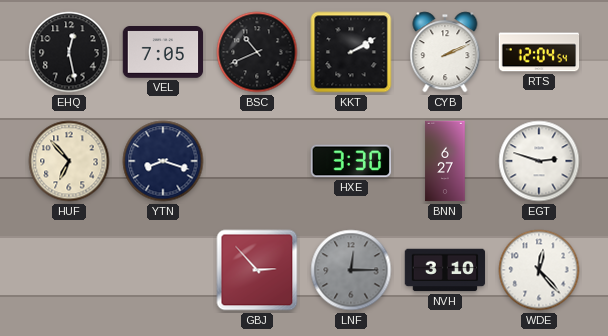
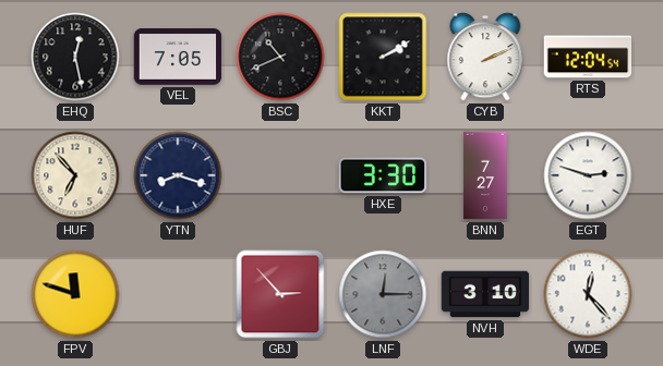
BNN: 6:27 -> 7:27
FPV: none -> 11:48
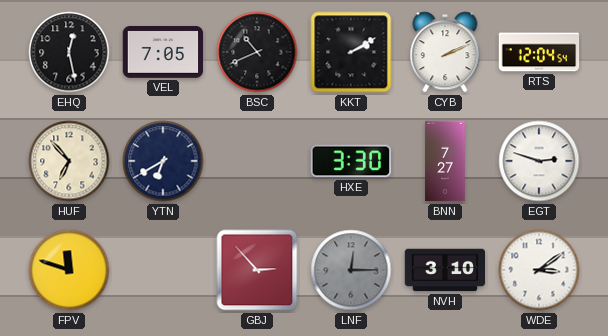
YTN: 8:18 -> 6:40
WDE: 12:23 -> 3:09
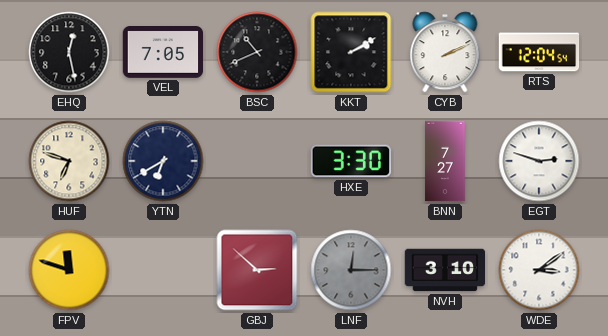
HUF: 6:53 -> 6:48
GBJ: 2:53 -> 2:52
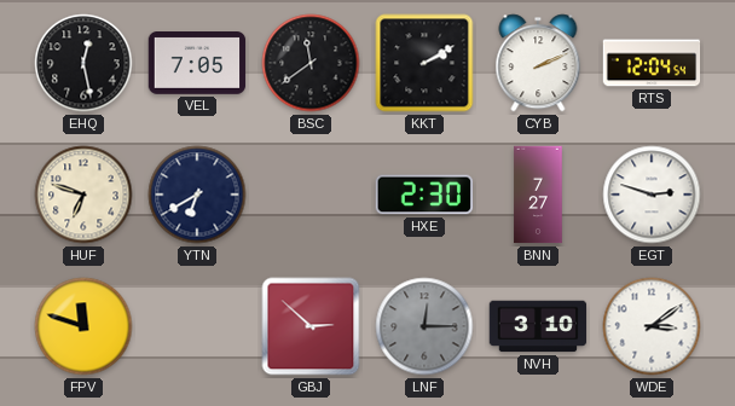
BSC: 10:41 -> 11:39
HXE: 3:30 -> 2:30
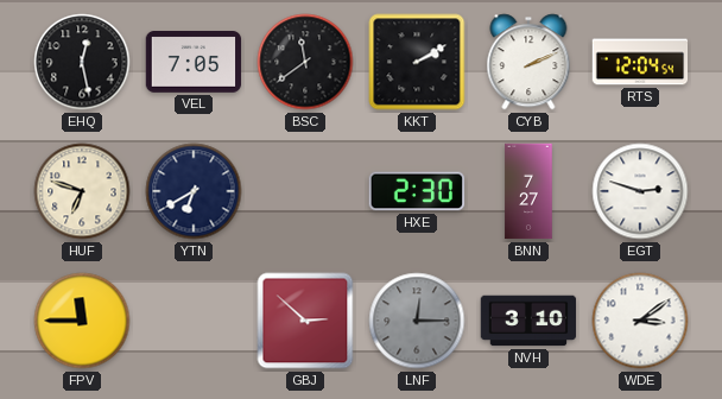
FPV: 11:48 -> 11:45
